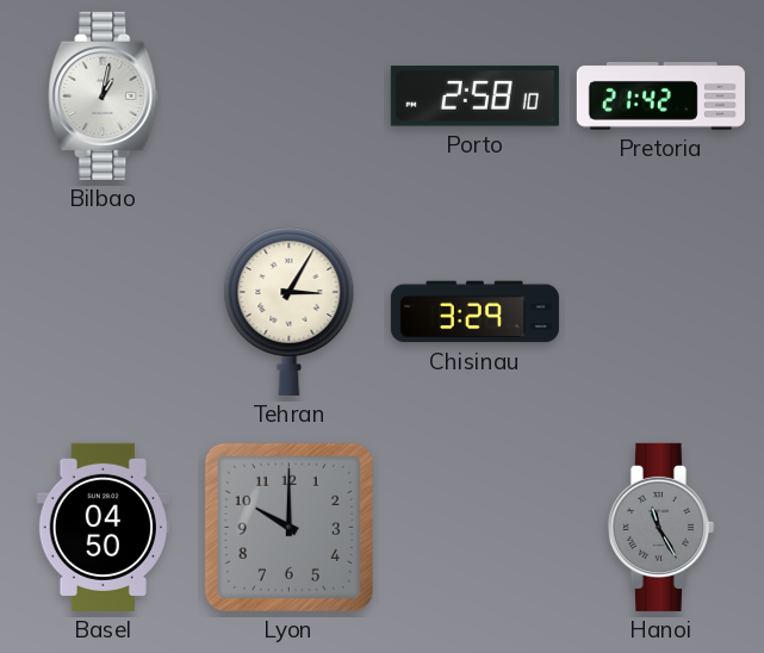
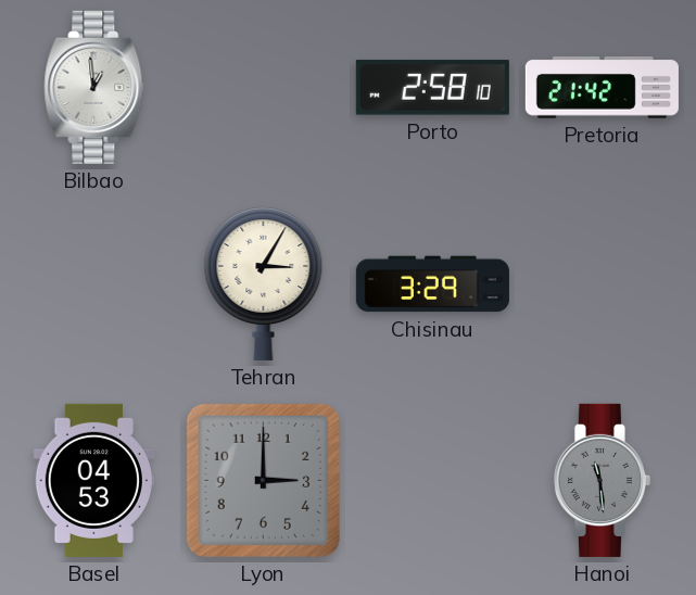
Bilbao: 1:02 -> 12:59
Basel: 04:50 -> 04:53
Lyon: 10:00 -> 3:00
Hanoi: 11:25 -> 11:29
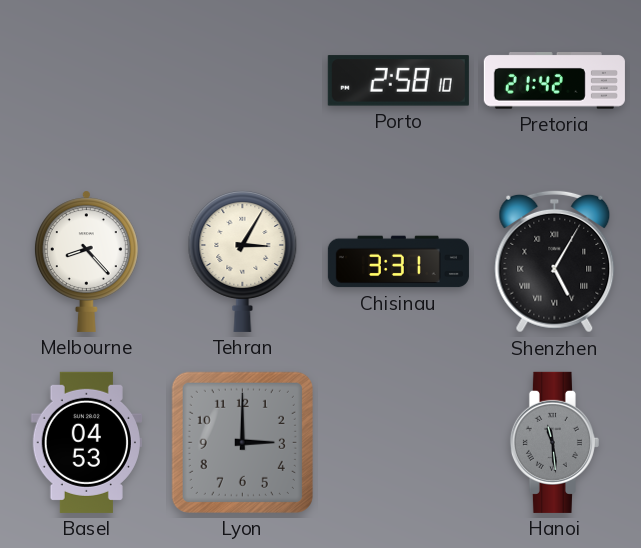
Bilbao: 12:59 -> none
Melbourne: none -> 8:23
Chisinau: 3:29 -> 3:31
Shenzhen: none -> 5:05
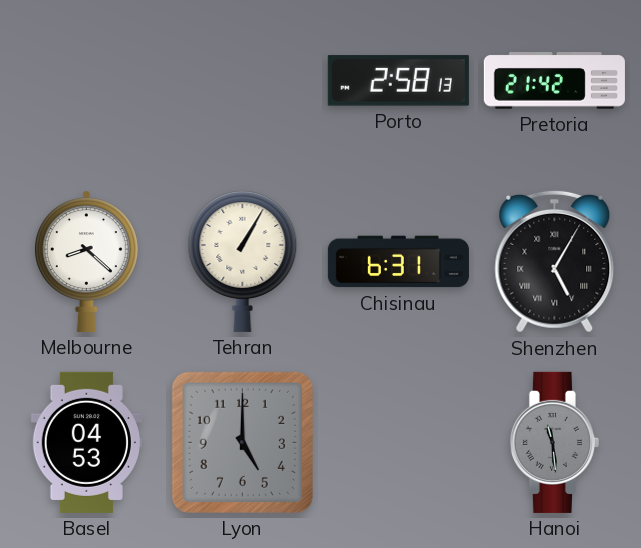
Porto: 2:58:10 -> 2:58:13
Melbourne: 8:23 -> 8:22
Tehran: 3:05 -> 1:05
Chisinau: 3:31 -> 6:31
Lyon: 3:00 -> 5:00
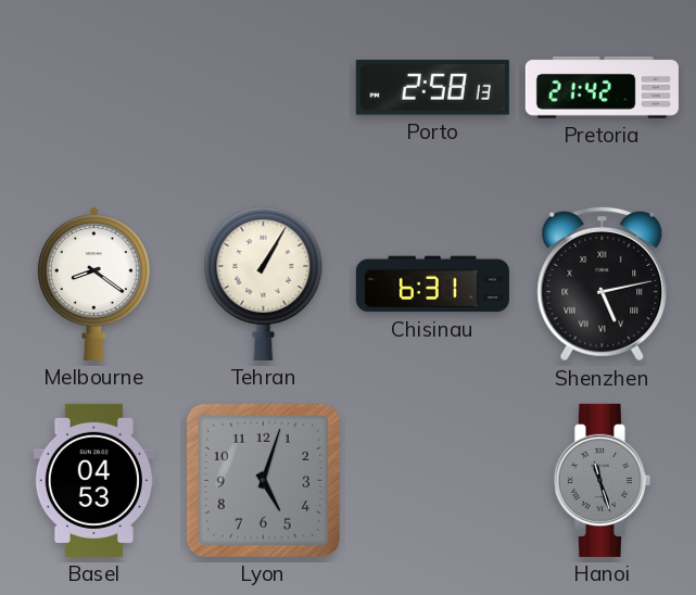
Melbourne: 8:22 -> 8:21
Shenzhen: 5:05 -> 5:13
Lyon: 5:00 -> 5:03
Hanoi: 11:29 -> 11:27
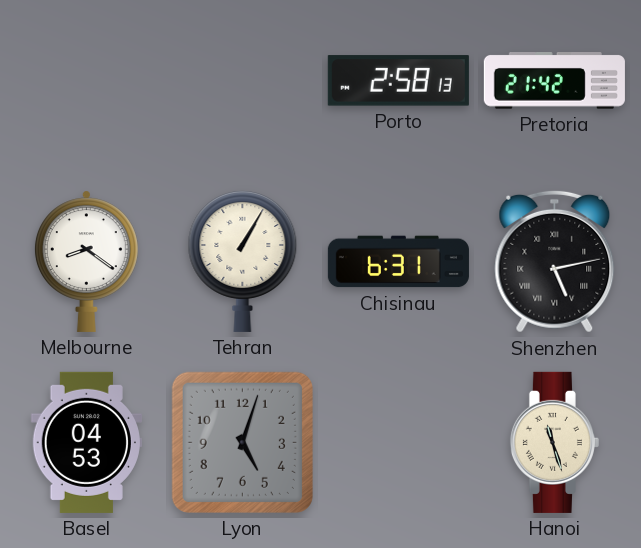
Hanoi dial: grey -> cream
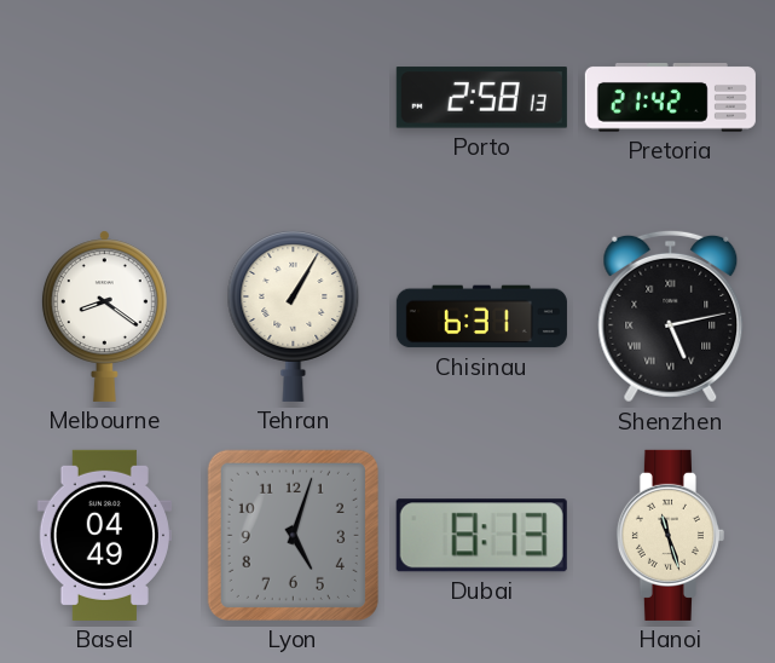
Basel: 04:53 -> 04:49
Dubai: none -> 8:13
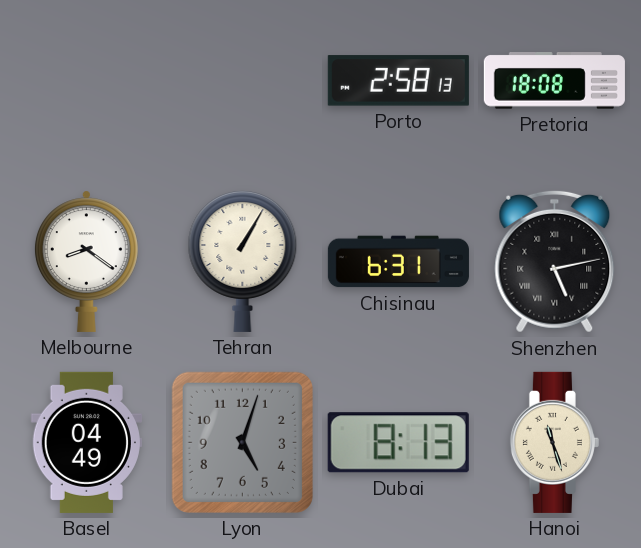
Pretoria: 21:42 -> 18:08
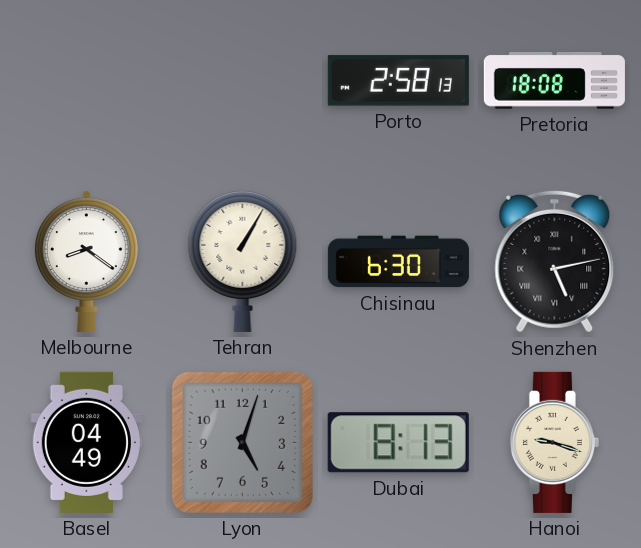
Chisinau: 6:31 -> 6:30
Hanoi: 11:27 -> 9:18
